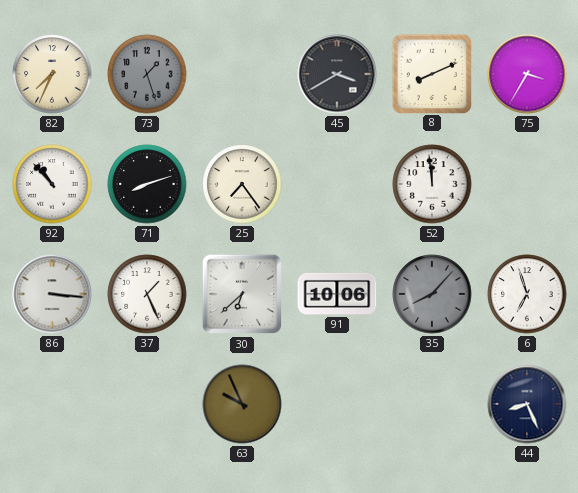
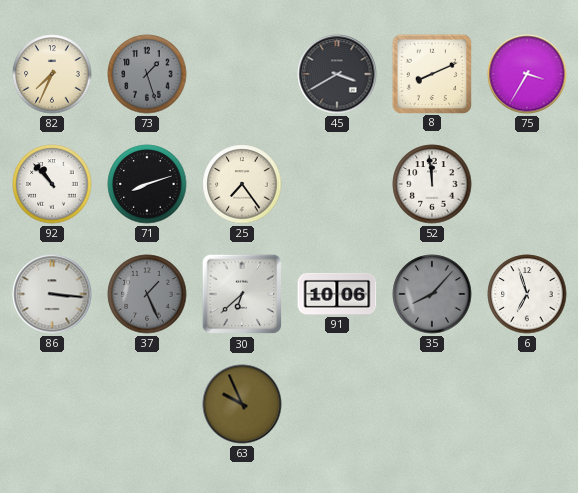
37 dial: white -> grey
44: 8:26 -> none
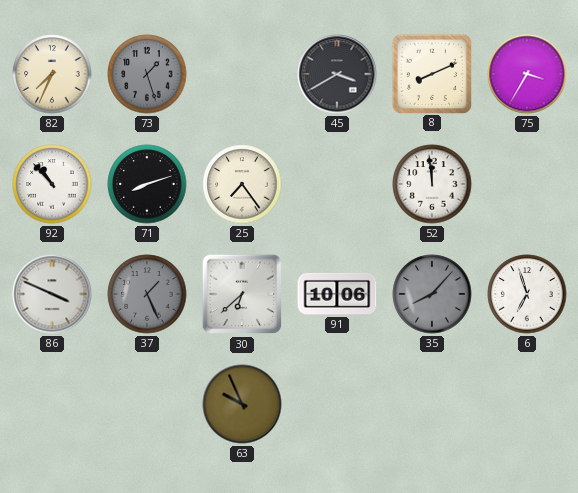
86: 3:16 -> 3:49
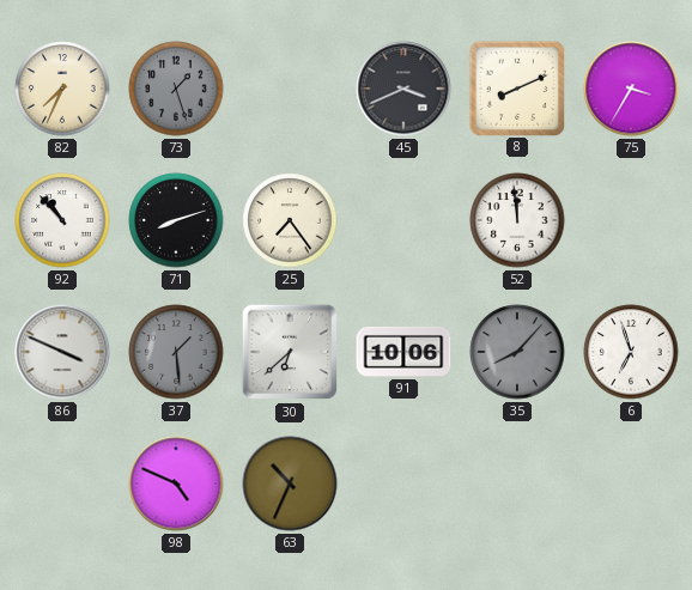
45: 3:40 -> 3:41
37: 1:26 -> 1:29
98: none -> 4:49
63: 9:56 -> 10:34
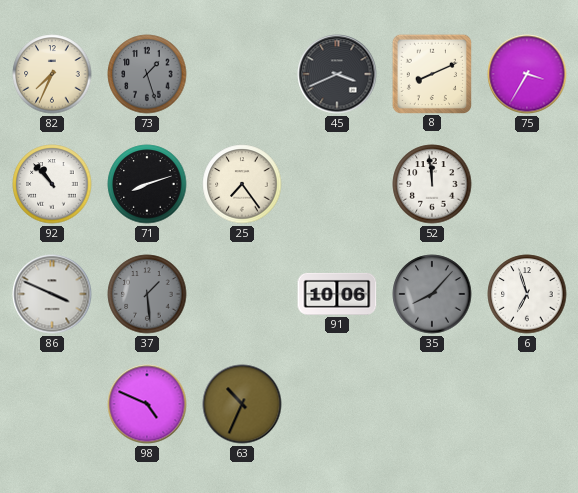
30: 6:38 -> none
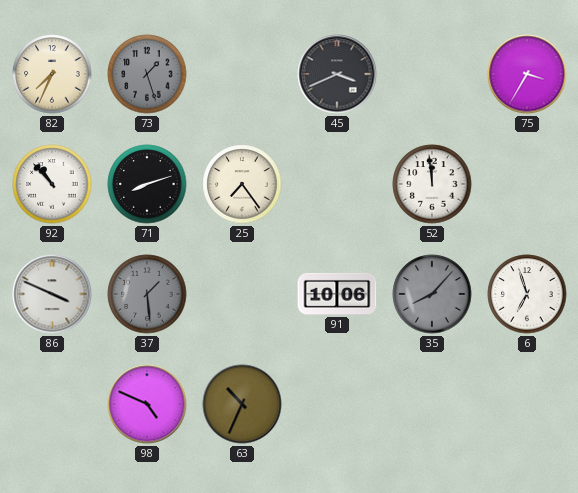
8: 8:11 -> none
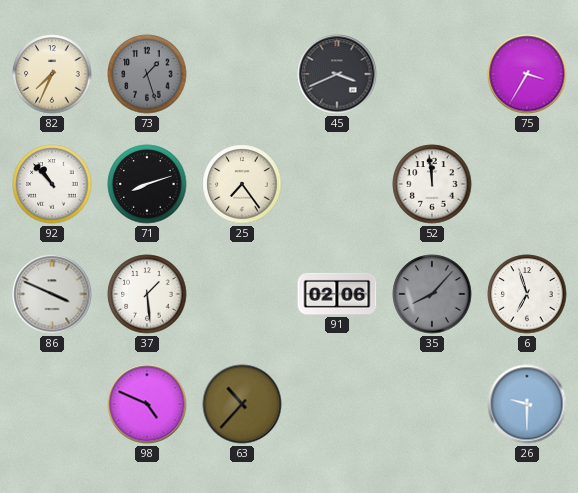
37 dial: grey -> white
91: 10:06 -> 02:06
63: 10:34 -> 10:37
26: none -> 9:30
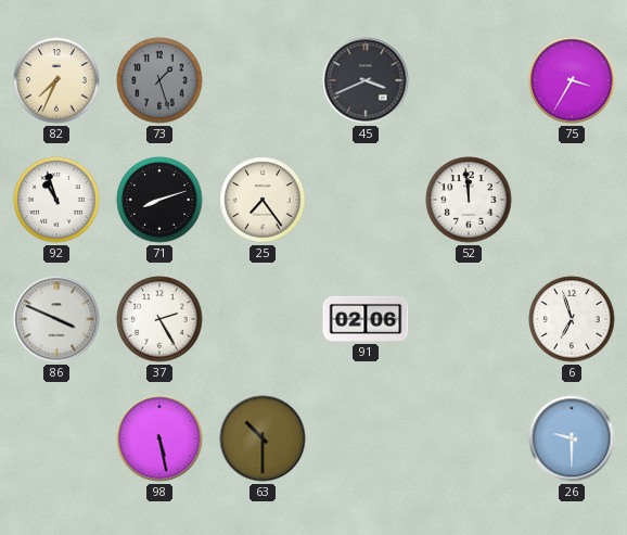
92: 10:53 -> 10:57
37: 1:29 -> 2:25
35: 8:07 -> none
98: 4:49 -> 5:28
63: 10:37 -> 10:30
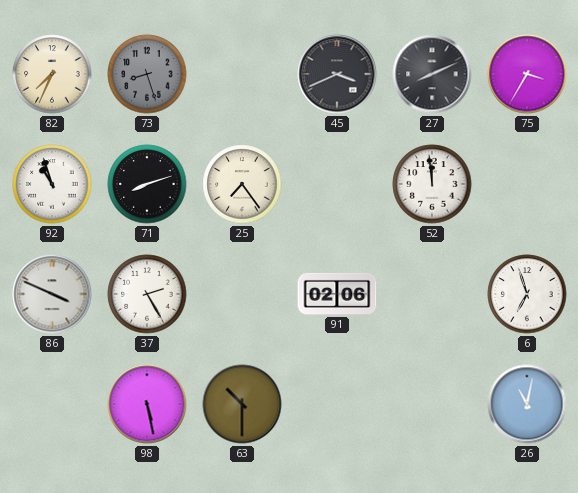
73: 1:27 -> 8:27
27: none -> 8:11
26: 9:30 -> 11:02
